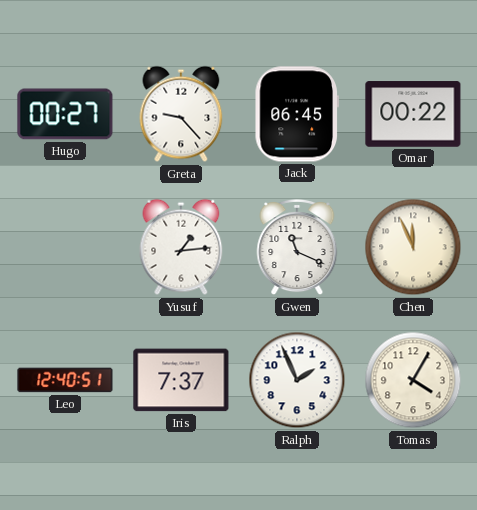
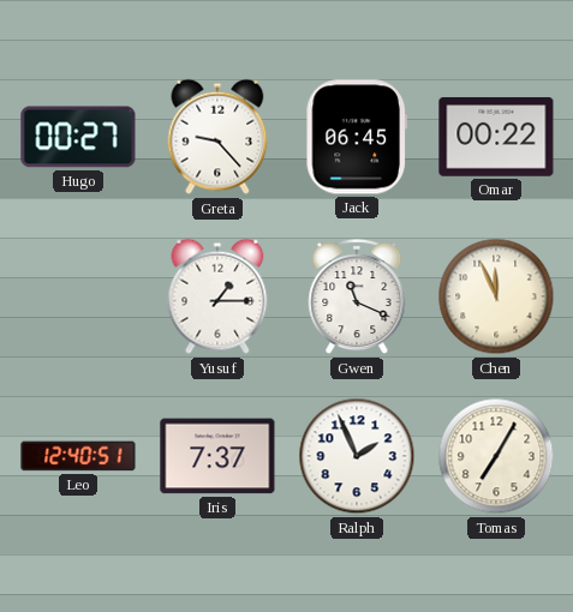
Yusuf: 1:14 -> 1:15
Tomas: 4:05 -> 7:05
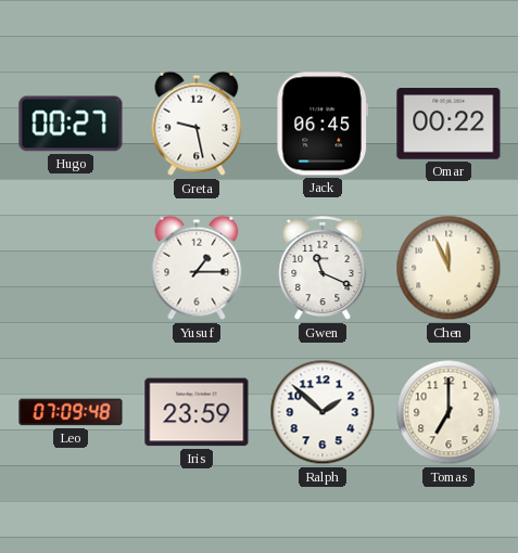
Greta: 9:23 -> 9:28
Leo: 12:40 -> 07:09
Iris: 7:37 -> 23:59
Ralph: 1:56 -> 1:52
Tomas: 7:05 -> 7:00
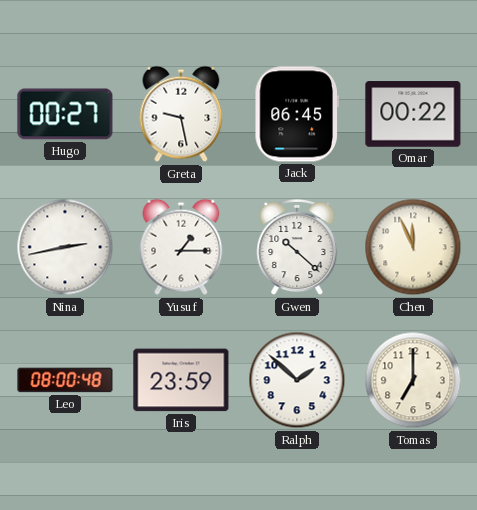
Nina: none -> 2:43
Gwen: 11:19 -> 10:22
Leo: 07:09 -> 08:00
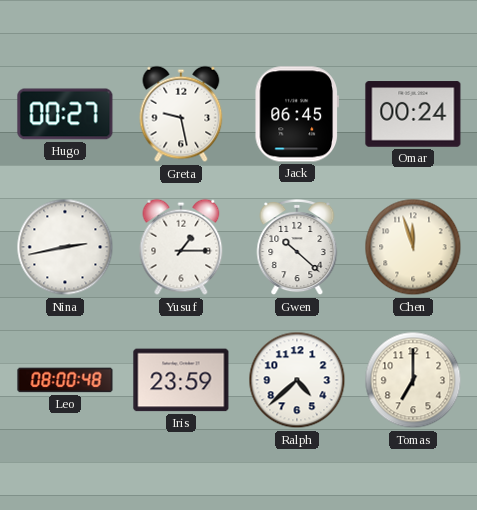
Omar: 00:22 -> 00:24
Chen: 11:56 -> 11:57
Ralph: 1:52 -> 4:38
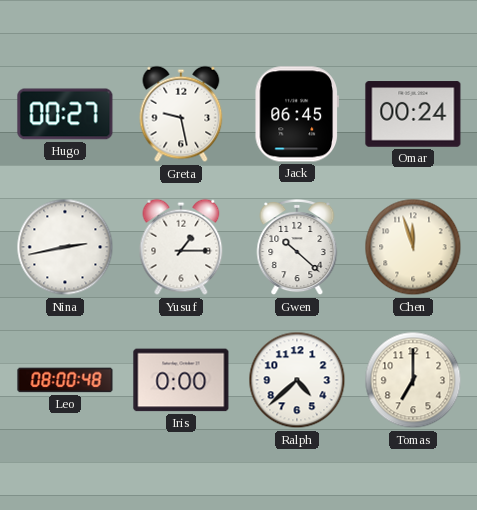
Iris: 23:59 -> 0:00
